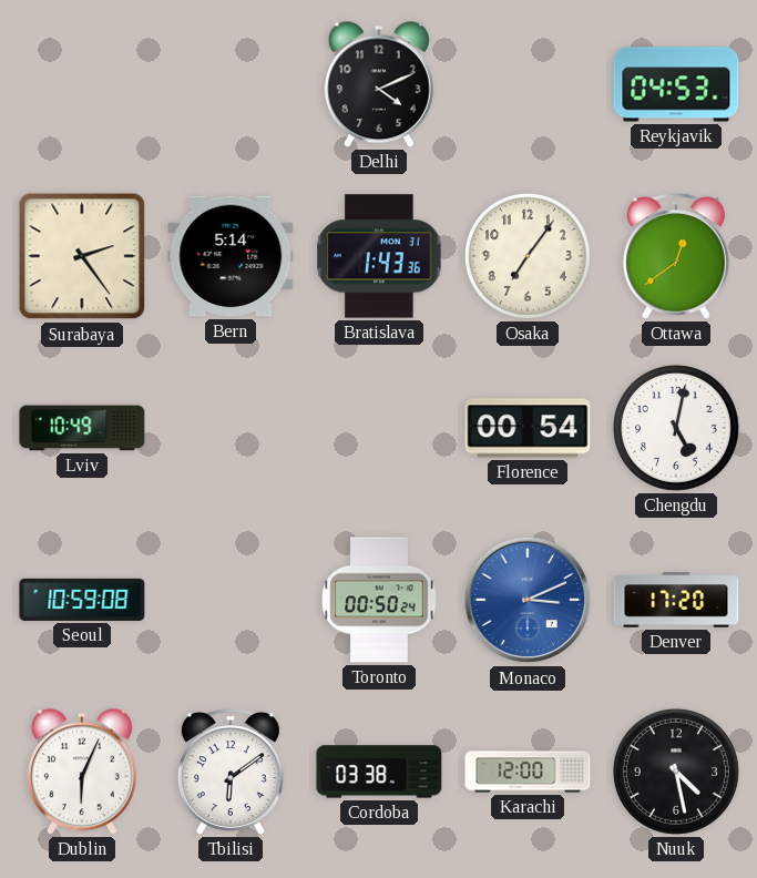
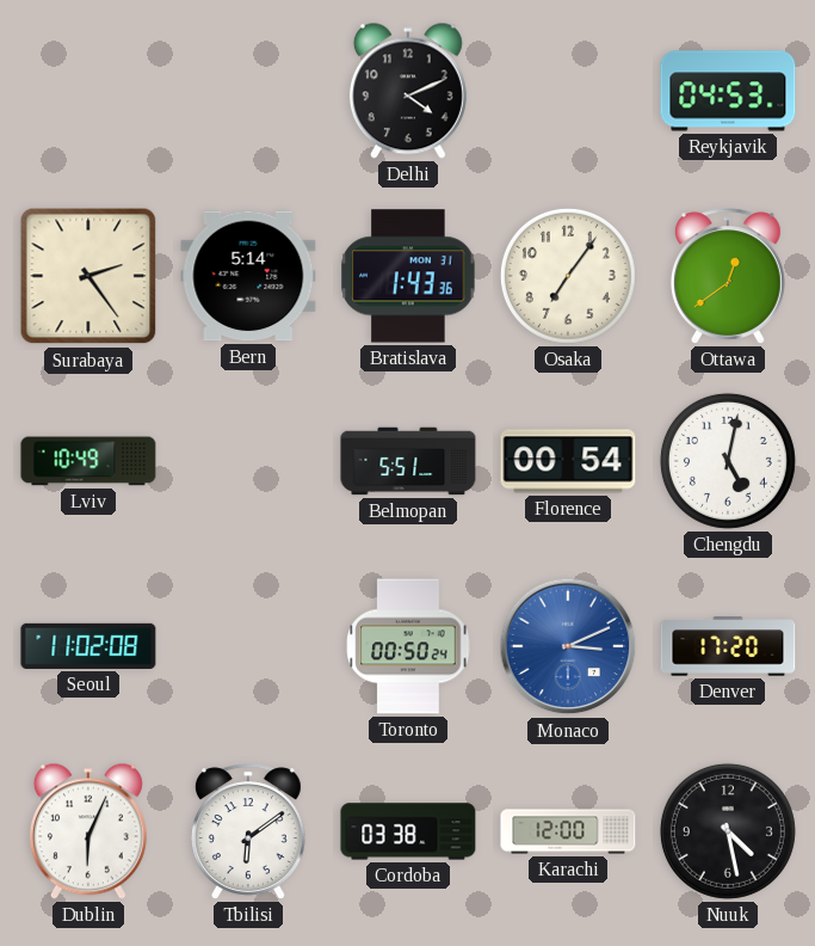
Belmopan: none -> 5:51
Seoul: 10:59 -> 11:02
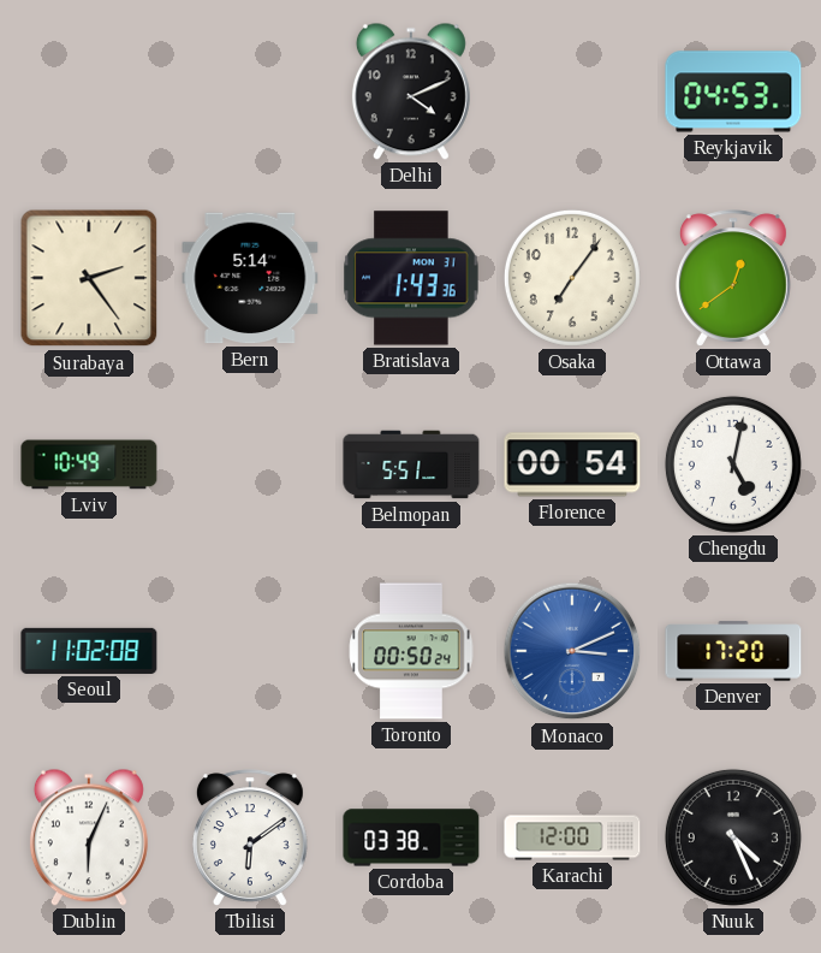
Nuuk: 4:28 -> 4:26
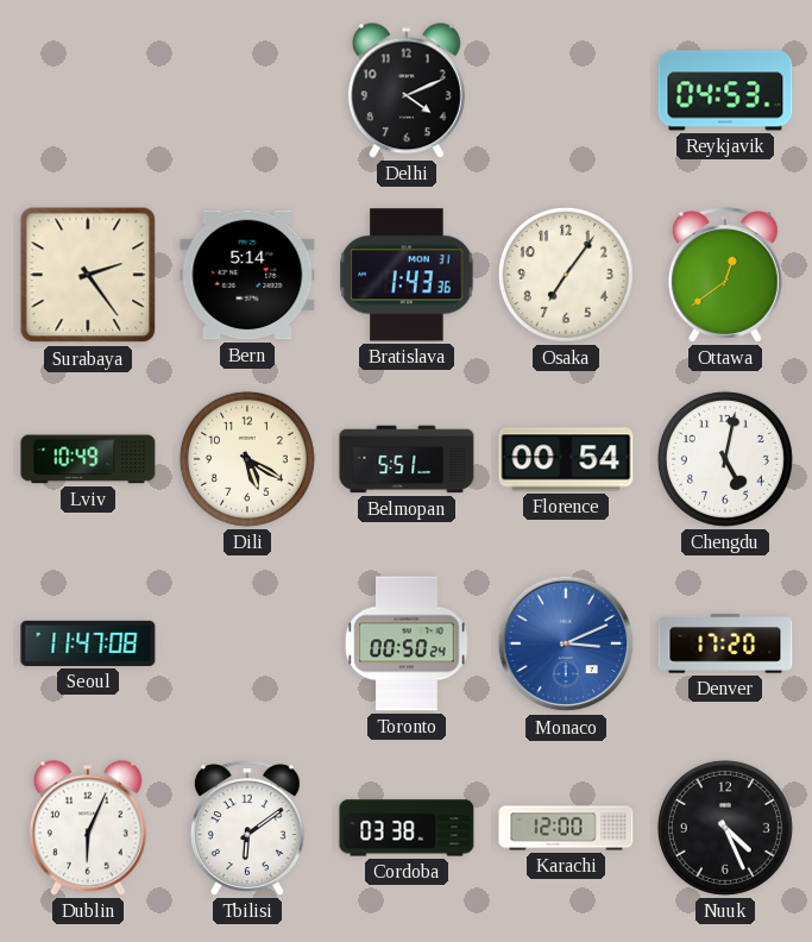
Dili: none -> 5:20
Seoul: 11:02 -> 11:47
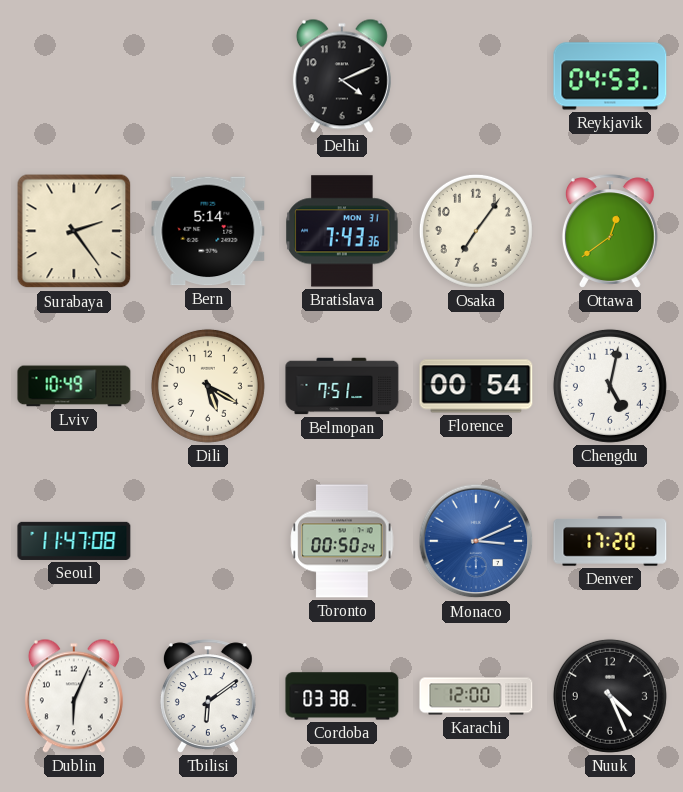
Bratislava: 1:43 -> 7:43
Belmopan: 5:51 -> 7:51
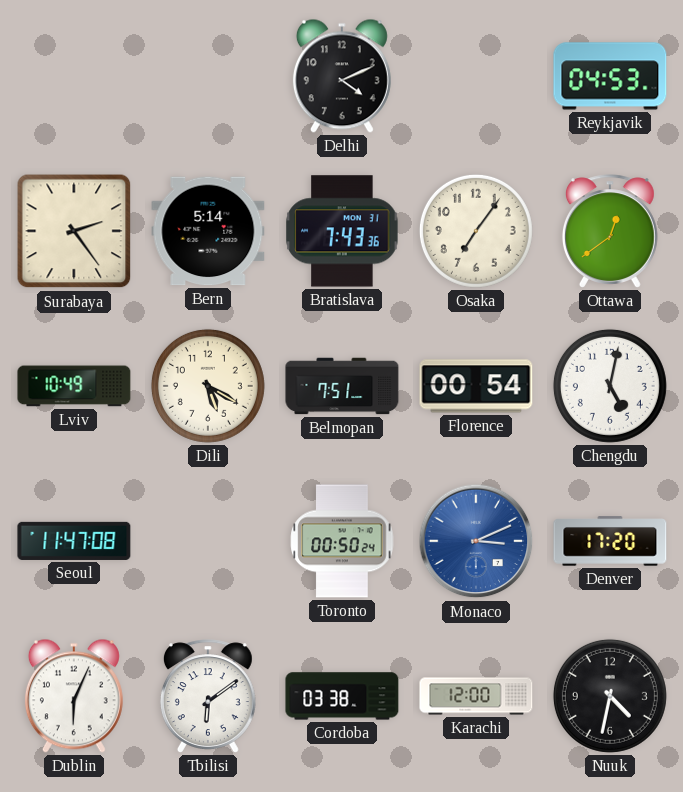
Nuuk: 4:26 -> 4:32
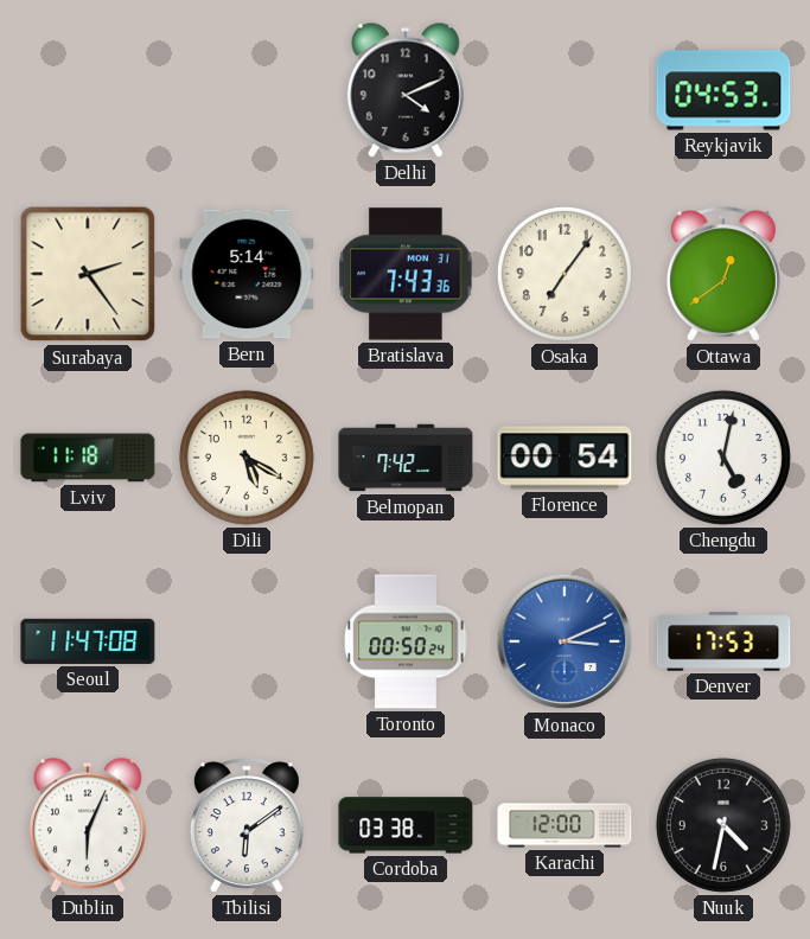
Lviv: 10:49 -> 11:18
Belmopan: 7:51 -> 7:42
Denver: 17:20 -> 17:53
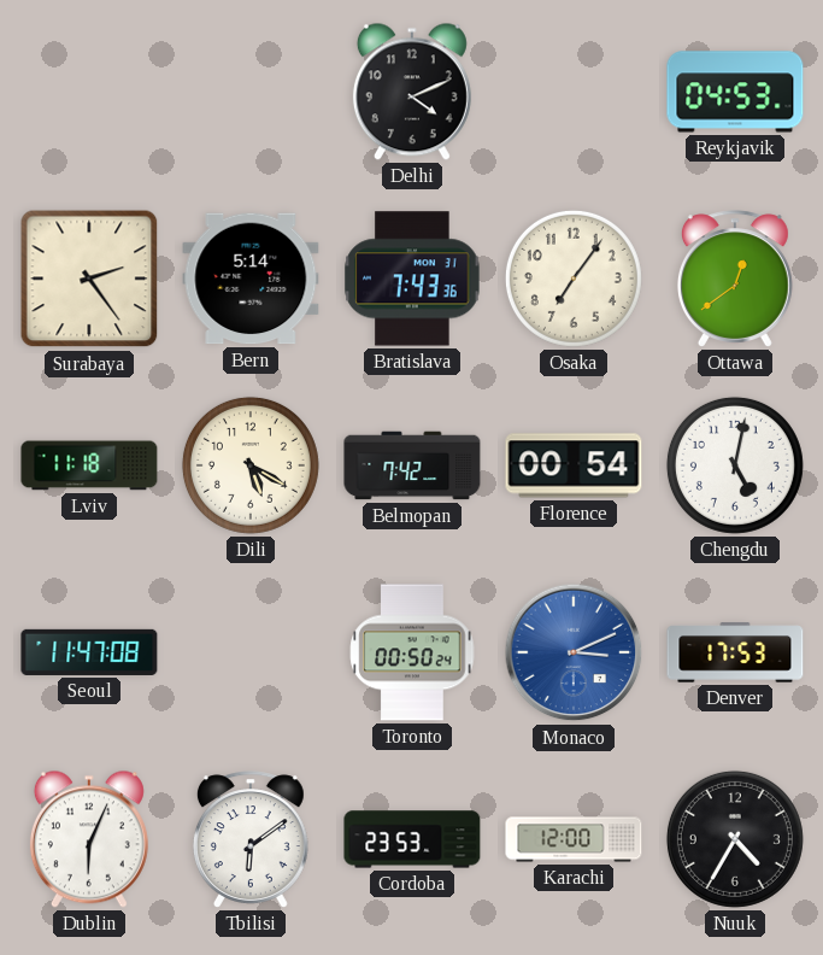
Cordoba: 03:38 -> 23:53
Nuuk: 4:32 -> 4:35
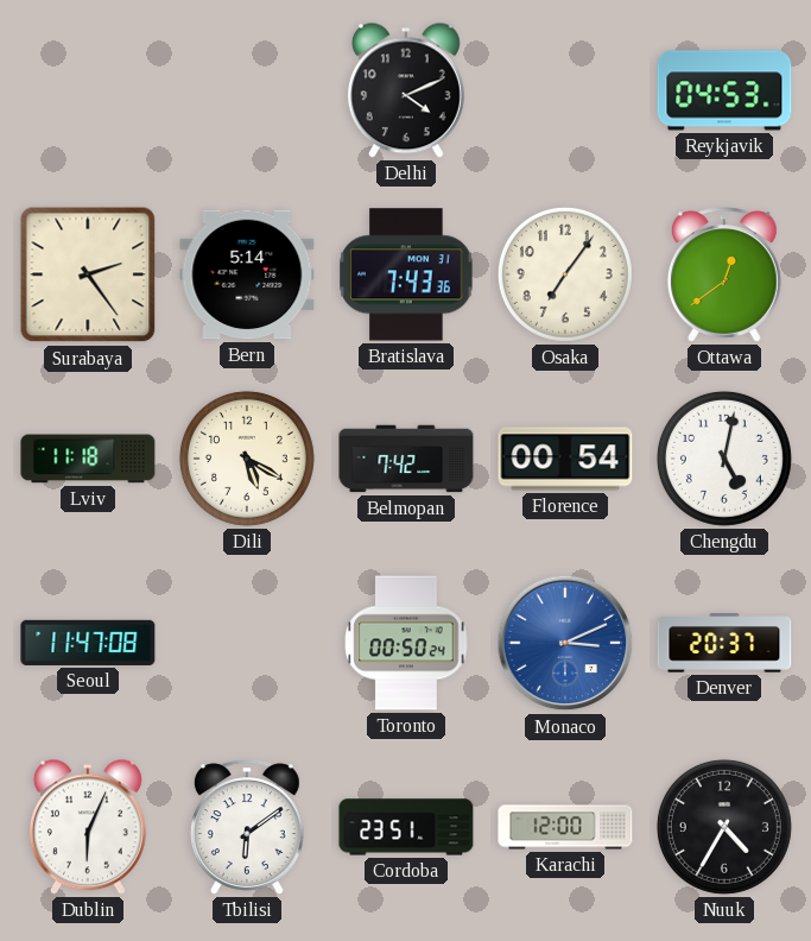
Denver: 17:53 -> 20:37
Cordoba: 23:53 -> 23:51
